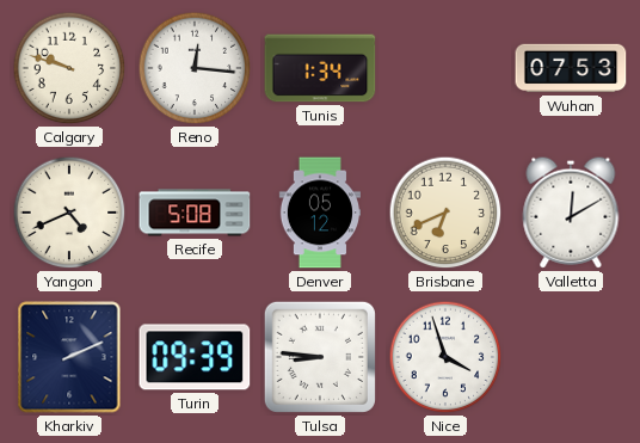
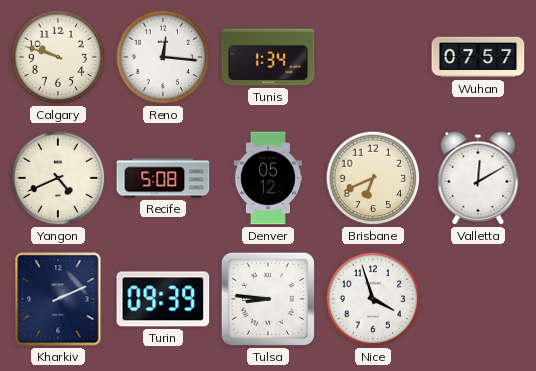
Wuhan: 07:53 -> 07:57
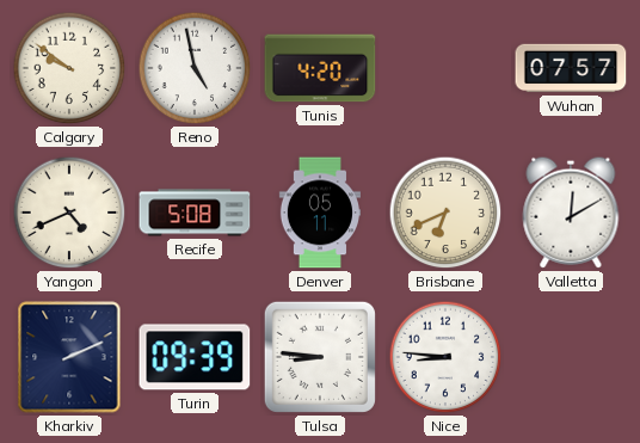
Calgary: 9:48 -> 9:51
Reno: 12:16 -> 4:58
Tunis: 1:34 -> 4:20
Denver: 05:12 -> 05:11
Nice: 3:57 -> 8:46
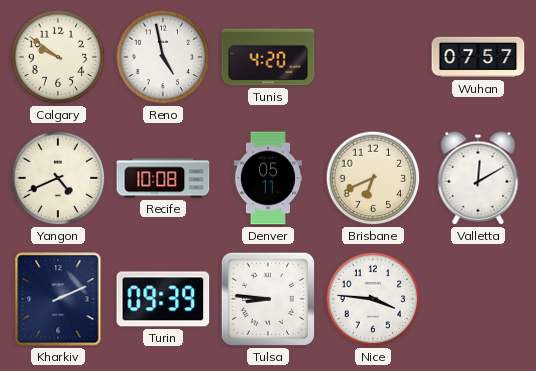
Recife: 5:08 -> 10:08
Nice: 8:46 -> 3:46
